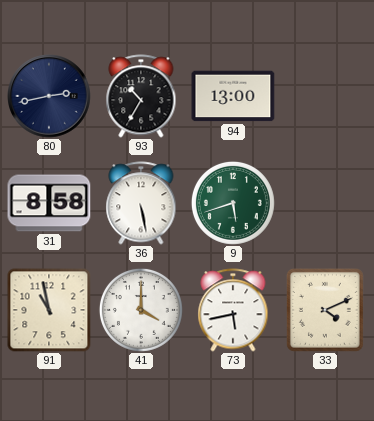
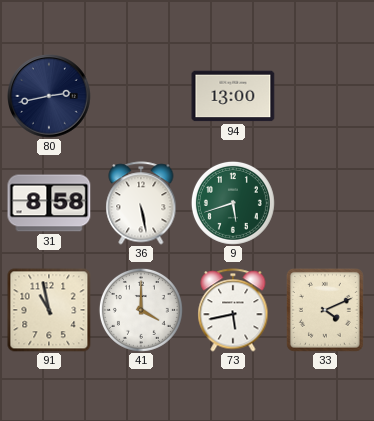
93: 10:35 -> none
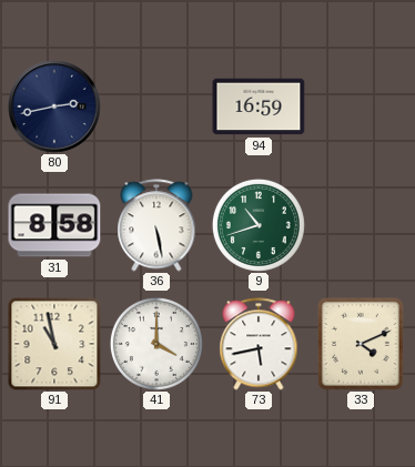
94: 13:00 -> 16:59
9: 5:42 -> 10:42
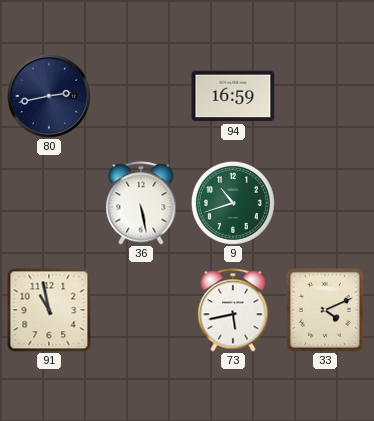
31: 8:58 -> none
41: 4:00 -> none
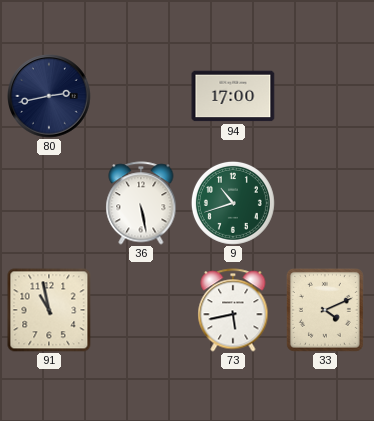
94: 16:59 -> 17:00
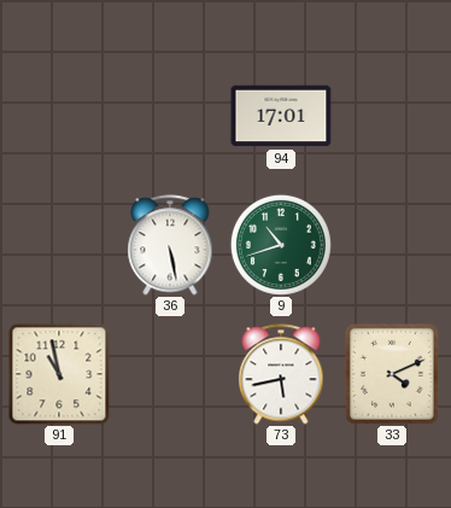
80: 2:43 -> none
94: 17:00 -> 17:01
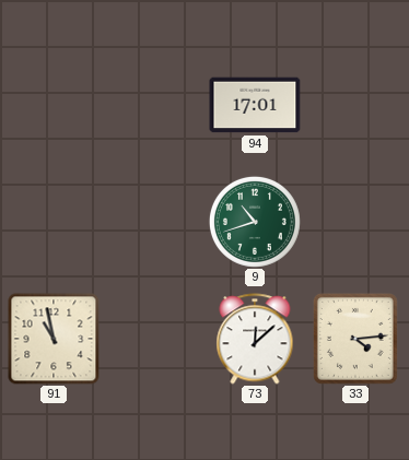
36: 5:28 -> none
73: 5:43 -> 12:08
33: 4:11 -> 4:14
